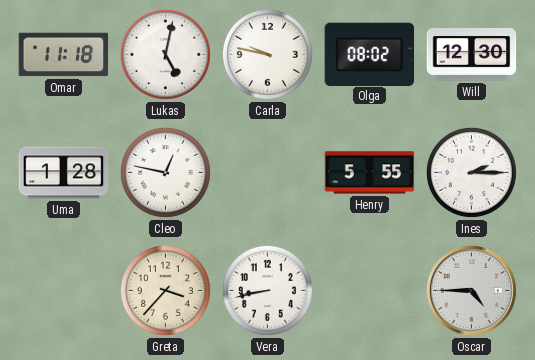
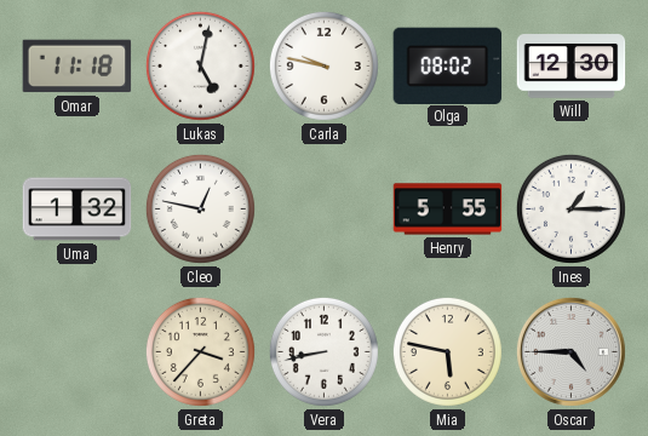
Uma: 1:28 -> 1:32
Ines: 2:15 -> 1:15
Mia: none -> 5:47
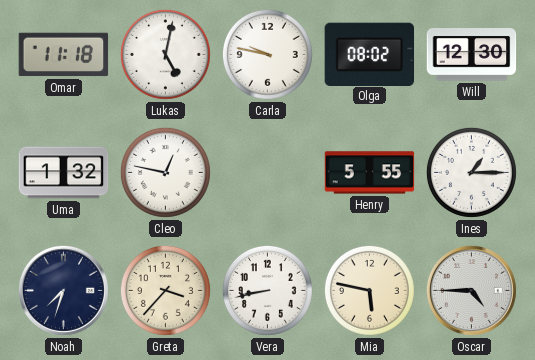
Noah: none -> 7:33
